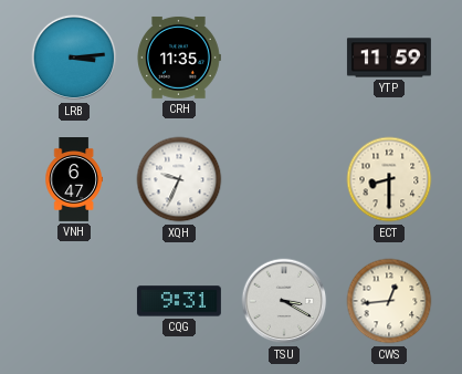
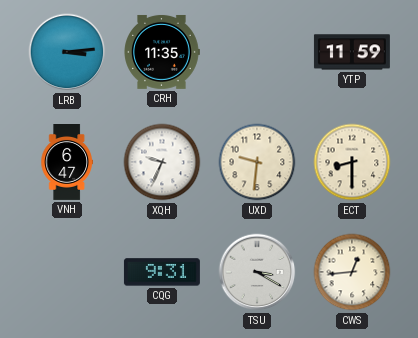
UXD: none -> 9:31
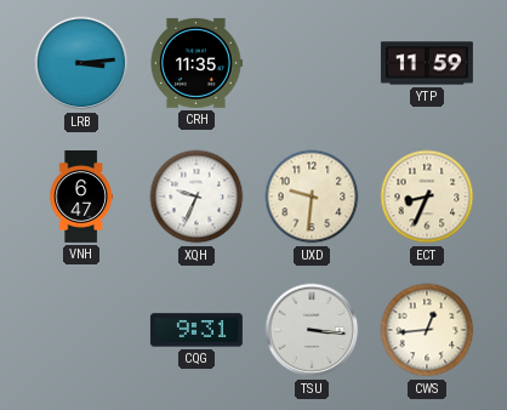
ECT: 8:30 -> 8:34
TSU: 3:20 -> 3:16
